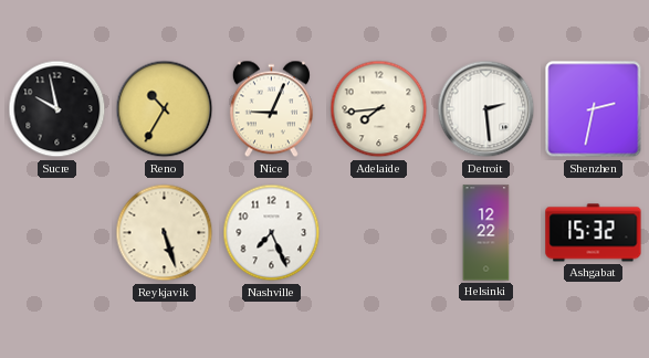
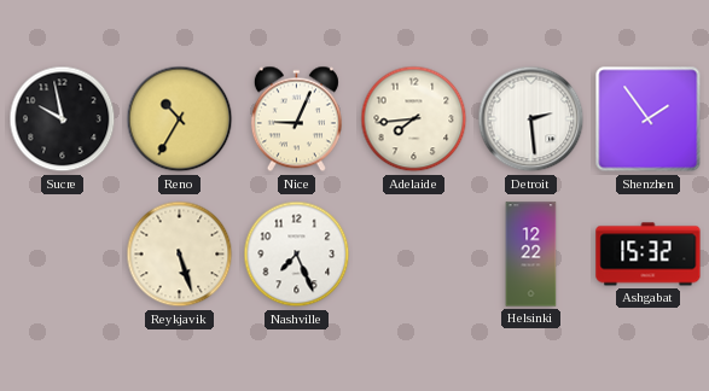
Shenzhen: 2:32 -> 1:54
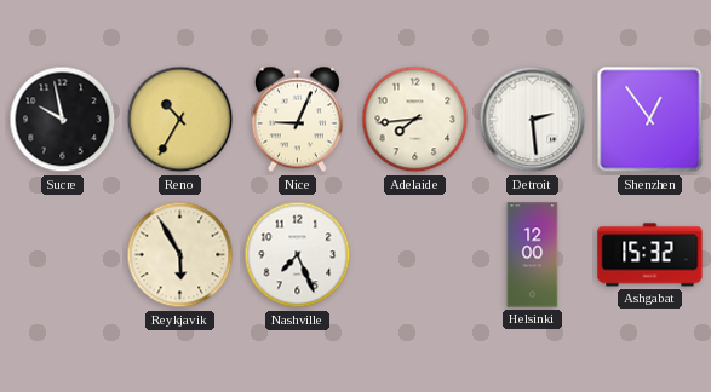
Shenzhen: 1:54 -> 12:54
Reykjavik: 5:27 -> 5:55
Helsinki: 12:22 -> 12:00
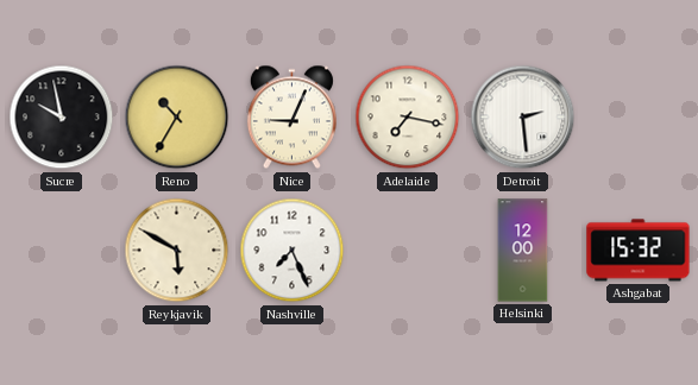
Adelaide: 7:44 -> 7:17
Shenzhen: 12:54 -> none
Reykjavik: 5:55 -> 5:50
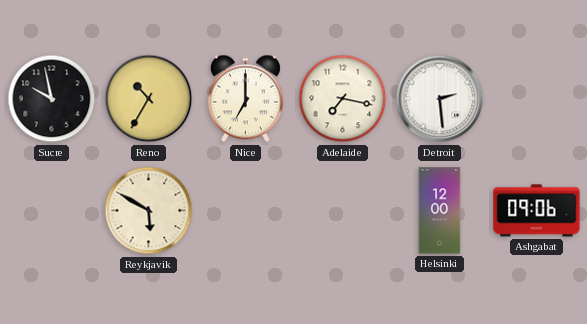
Nice: 9:04 -> 7:00
Nashville: 7:26 -> none
Ashgabat: 15:32 -> 09:06
